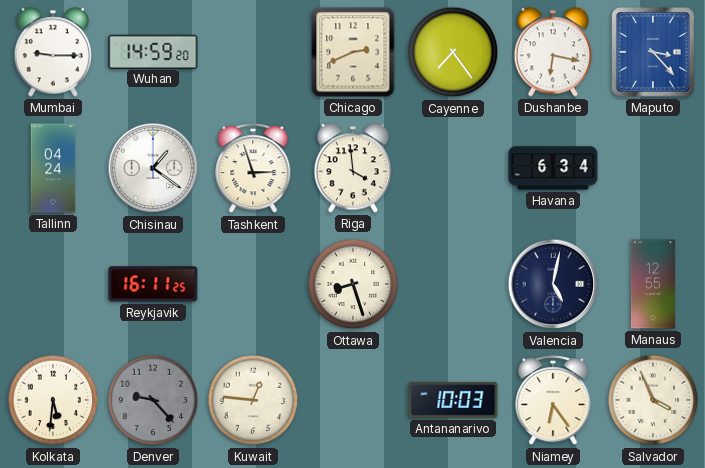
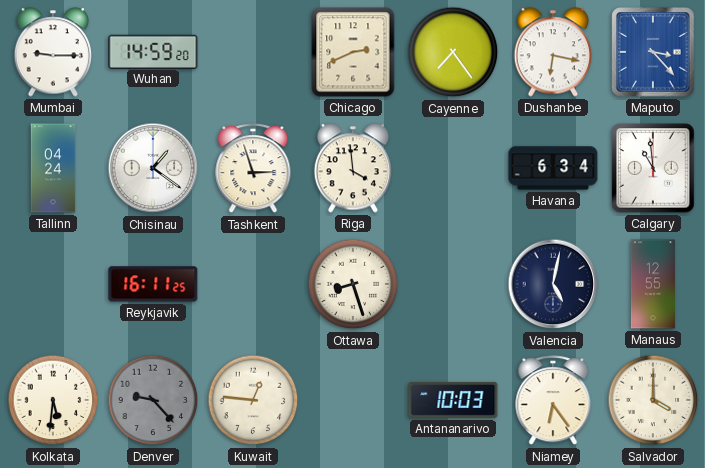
Calgary: none -> 10:59
Salvador: 3:56 -> 4:00
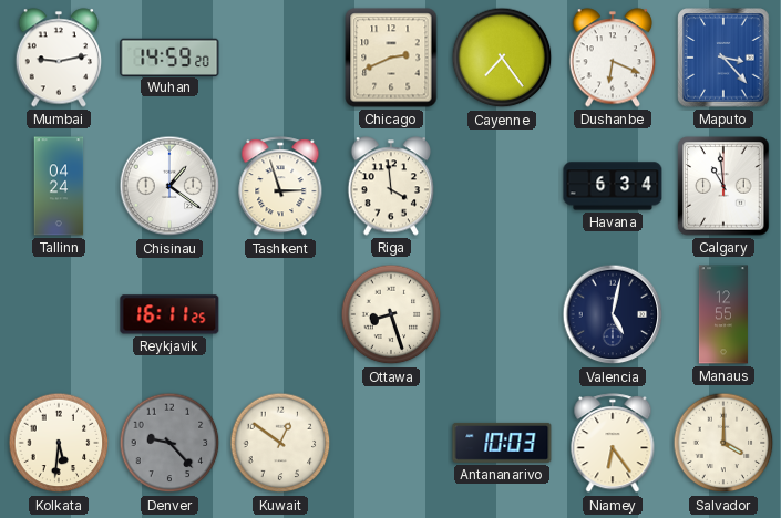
Mumbai: 9:15 -> 9:13
Dushanbe: 6:17 -> 6:19
Kuwait: 12:46 -> 12:51
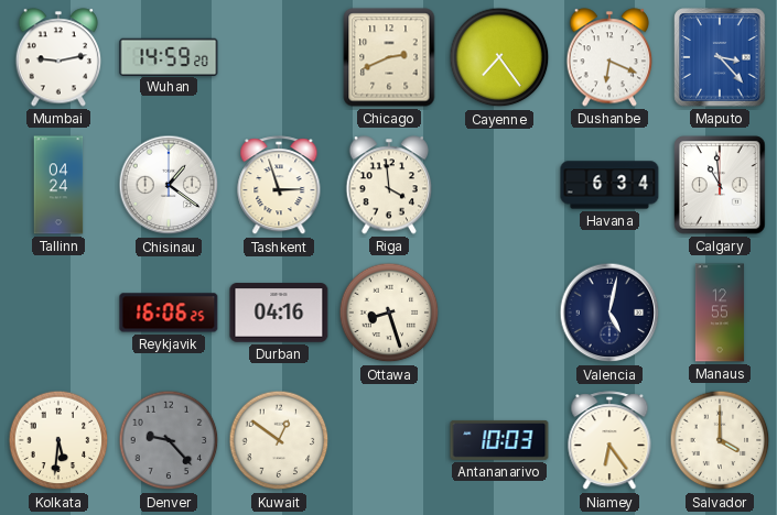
Reykjavik: 16:11 -> 16:06
Durban: none -> 04:16
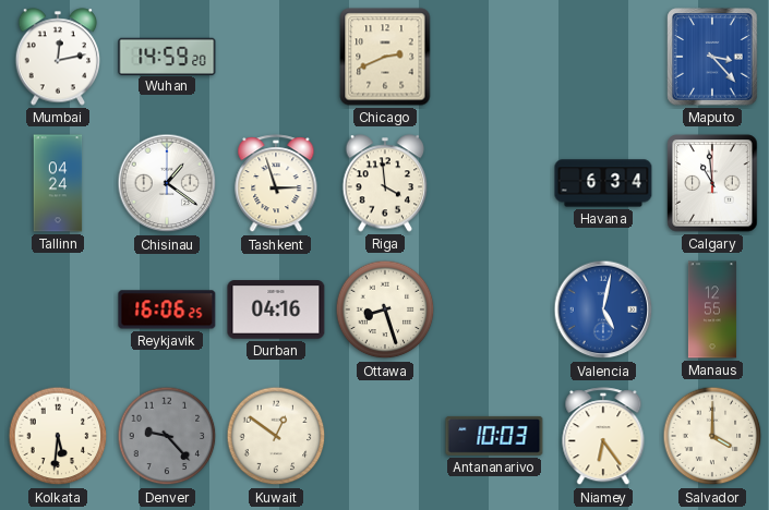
Mumbai: 9:13 -> 12:13
Cayenne: 7:24 -> none
Dushanbe: 6:19 -> none
Valencia dial: navy -> blue
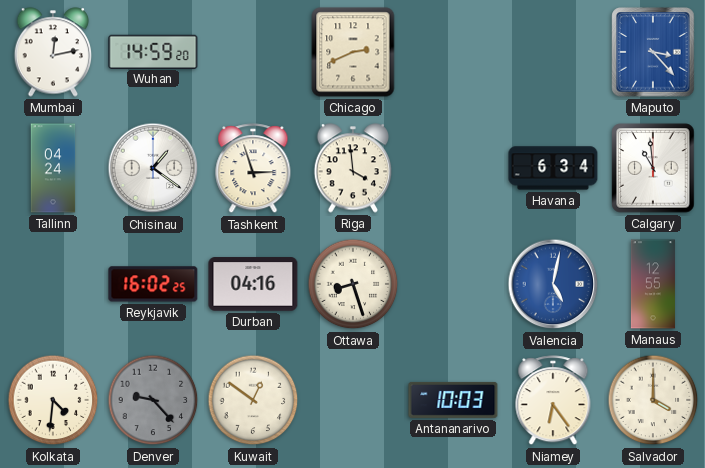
Reykjavik: 16:06 -> 16:02
Kolkata: 5:31 -> 4:31
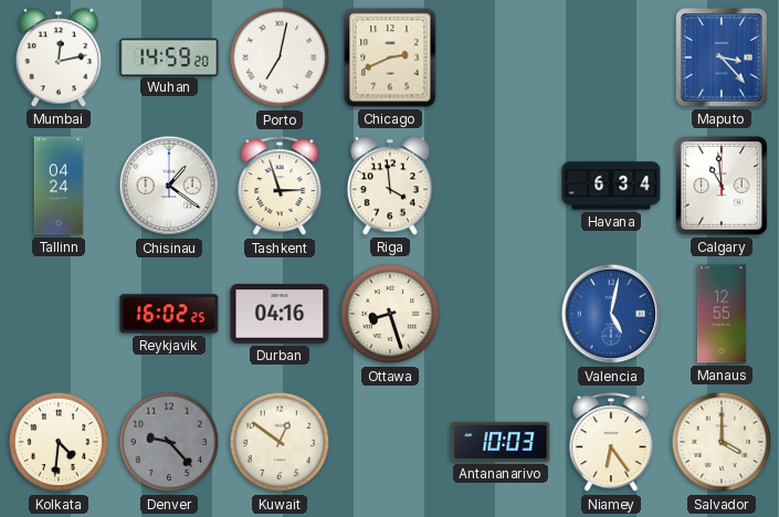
Porto: none -> 7:02
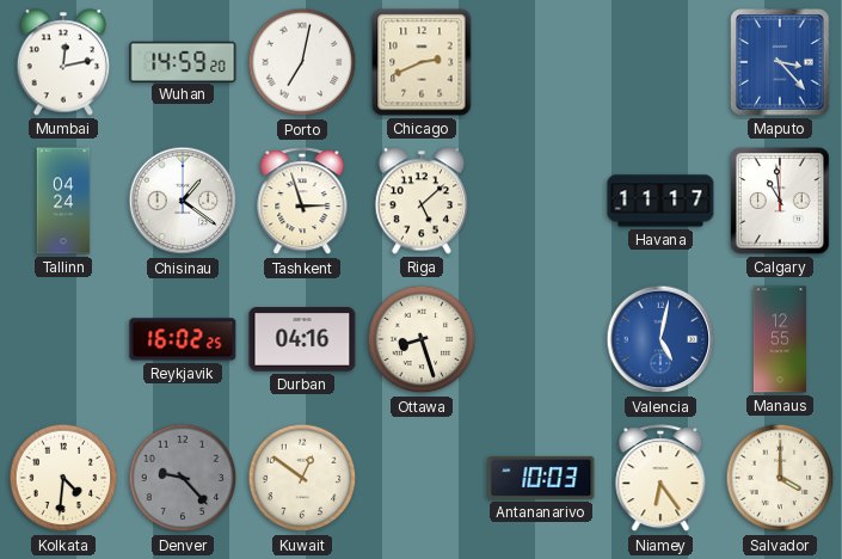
Riga: 3:59 -> 5:08
Havana: 6:34 -> 11:17
